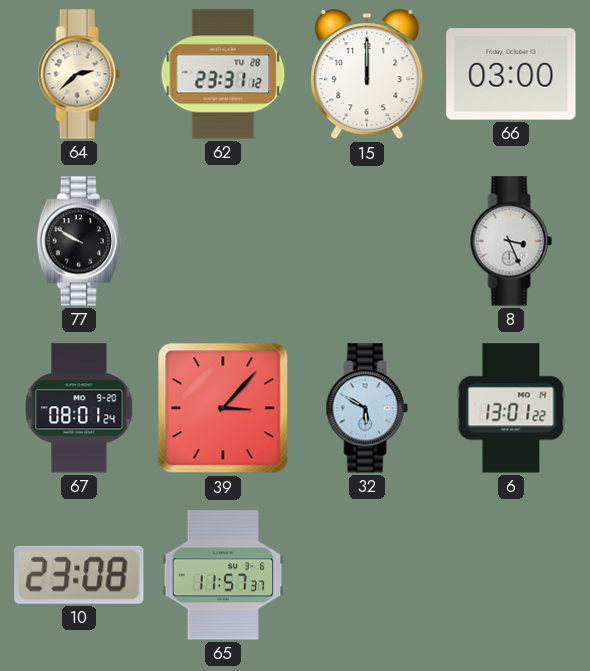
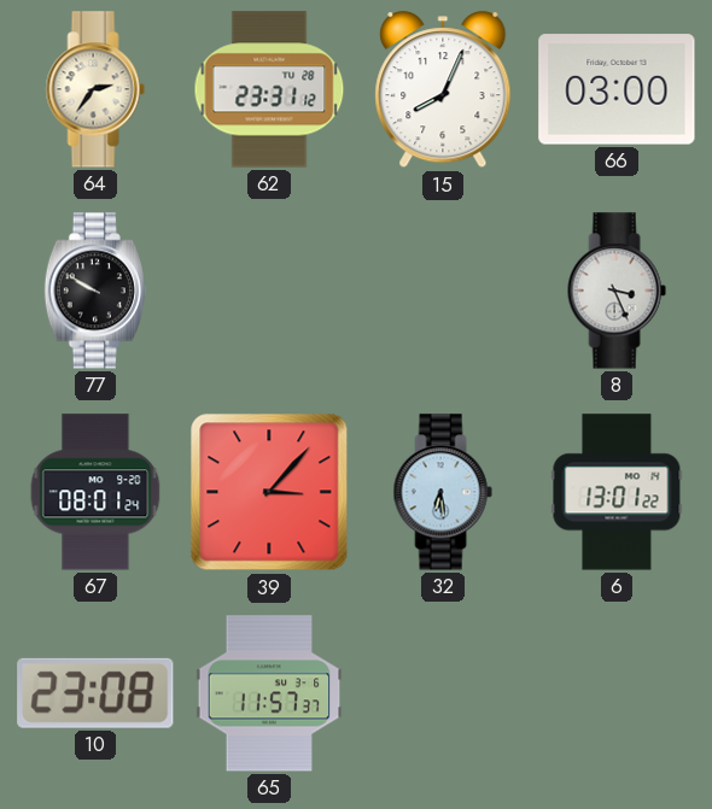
64: 2:38 -> 2:36
15: 12:00 -> 8:04
32: 5:50 -> 6:29
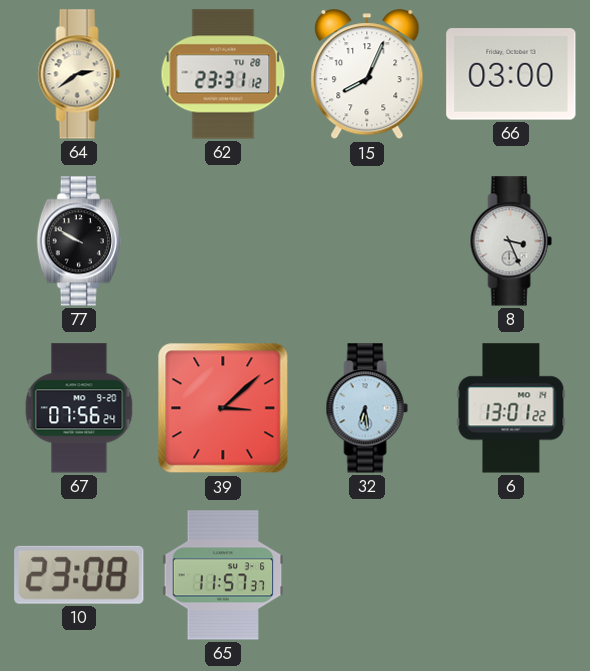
64: 2:36 -> 2:39
67: 08:01 -> 07:56
39: 3:07 -> 3:08
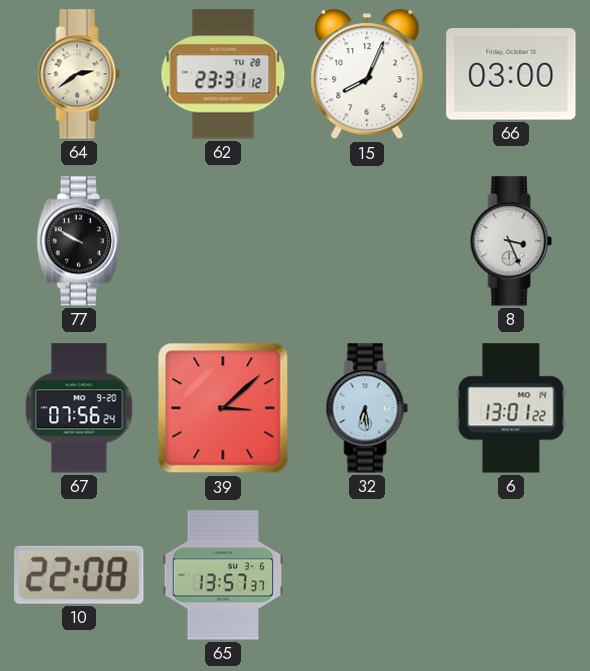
10: 23:08 -> 22:08
65: 11:57 -> 13:57
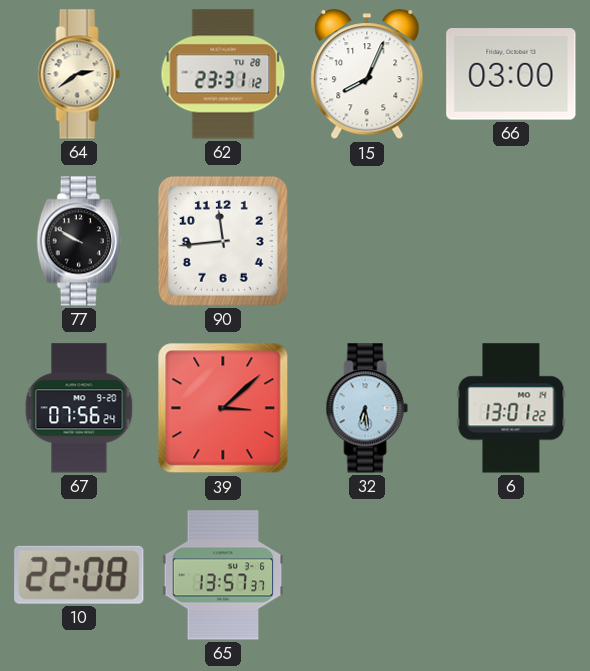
90: none -> 11:44
8: 3:26 -> none
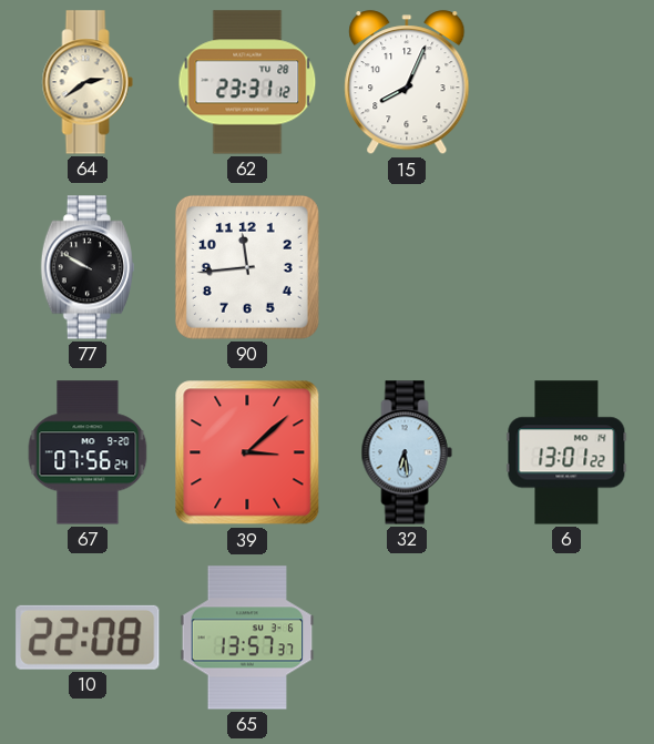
66: 03:00 -> none
